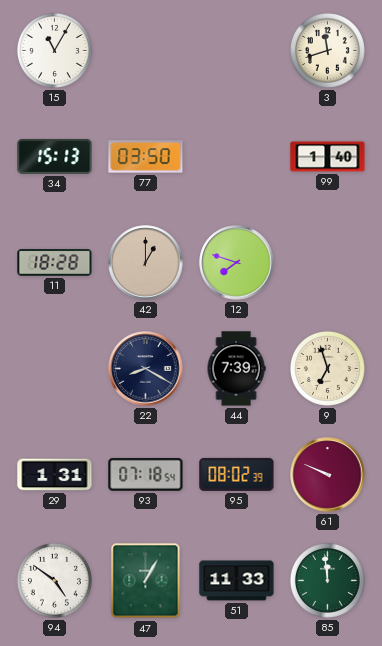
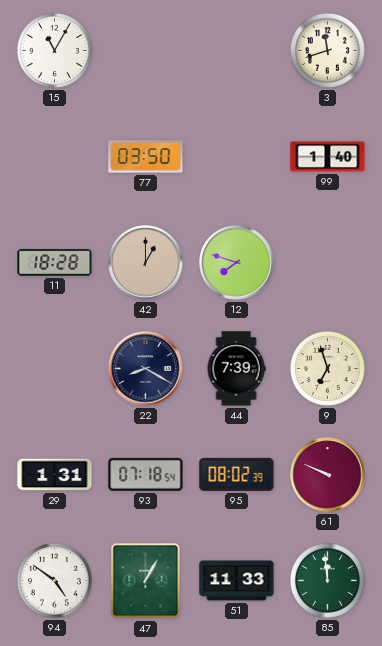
34: 15:13 -> none
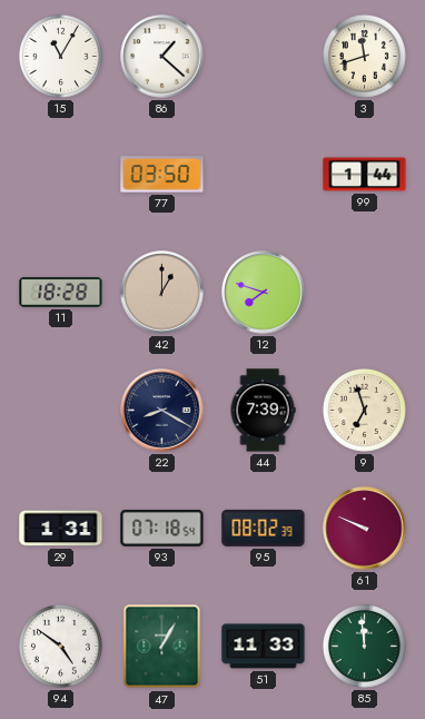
86: none -> 1:22
99: 1:40 -> 1:44
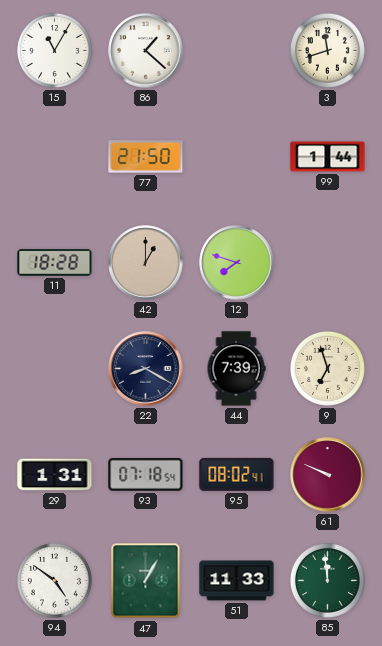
77: 03:50 -> 21:50
95: 08:02:39 -> 08:02:41
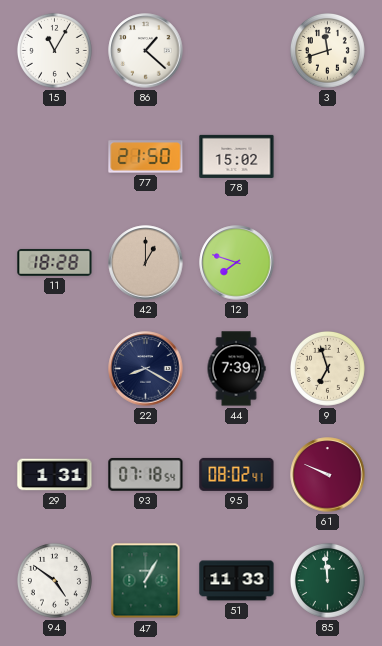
78: none -> 15:02
99: 1:44 -> none
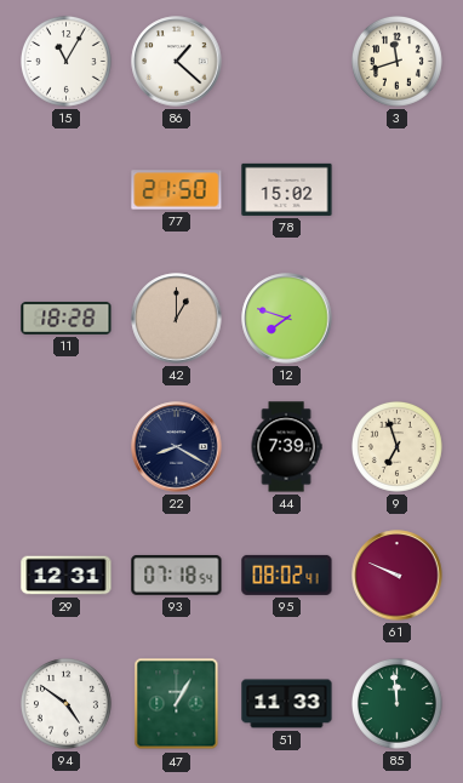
29: 1:31 -> 12:31
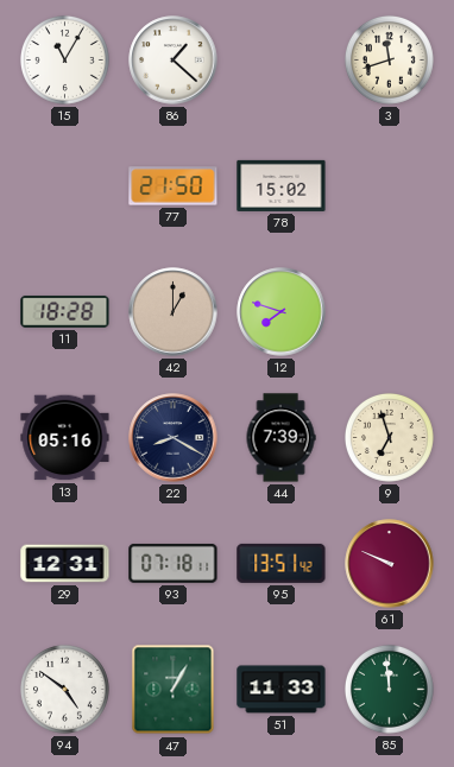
13: none -> 05:16
93: 07:18:54 -> 07:18:11
95: 08:02 -> 13:51
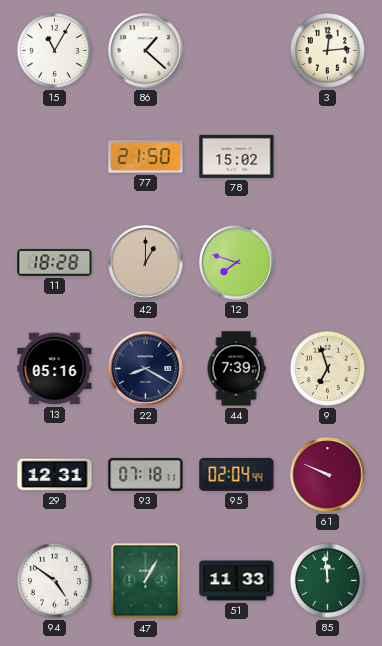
3: 11:42 -> 12:14
95: 13:51 -> 02:04
